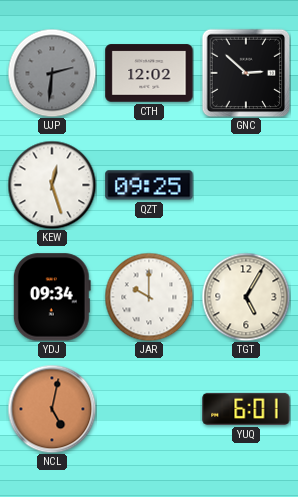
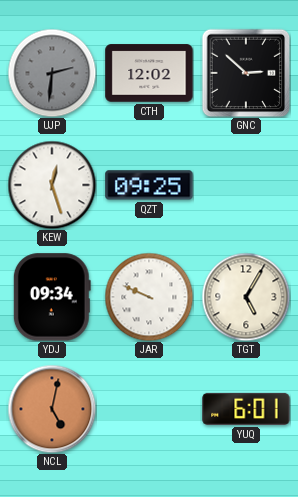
JAR: 10:00 -> 9:49
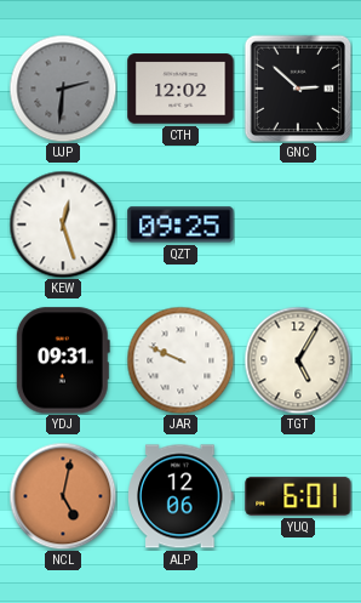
YDJ: 09:34 -> 09:31
ALP: none -> 12:06
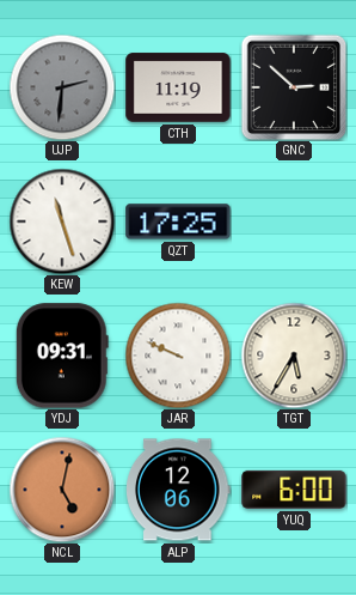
CTH: 12:02 -> 11:19
KEW: 12:27 -> 11:27
QZT: 09:25 -> 17:25
TGT: 5:05 -> 5:35
YUQ: 6:01 -> 6:00
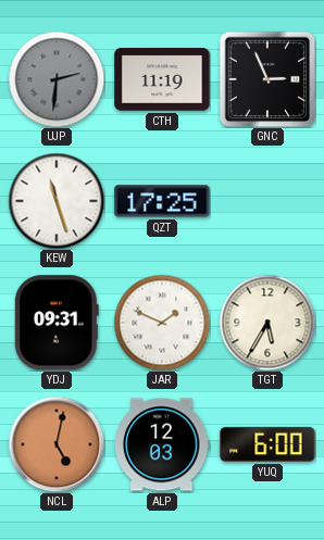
GNC: 2:52 -> 2:56
JAR: 9:49 -> 1:49
ALP: 12:06 -> 12:03
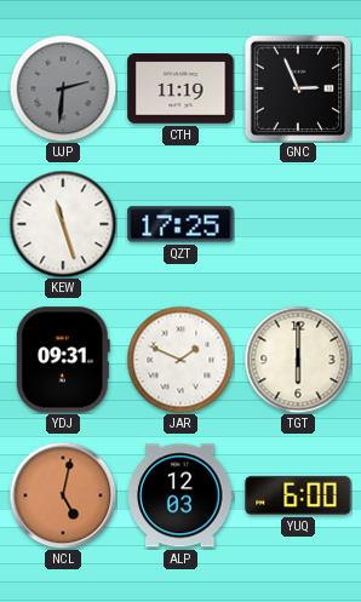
TGT: 5:35 -> 6:00
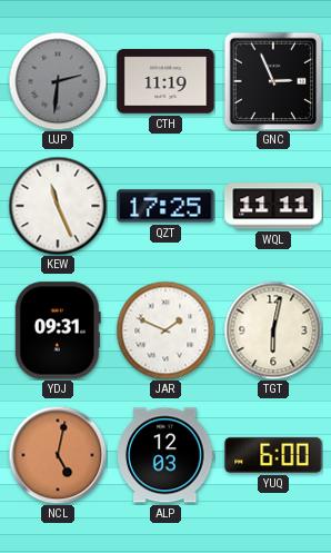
KEW: 11:27 -> 11:26
WQL: none -> 11:11
TGT: 6:00 -> 6:02
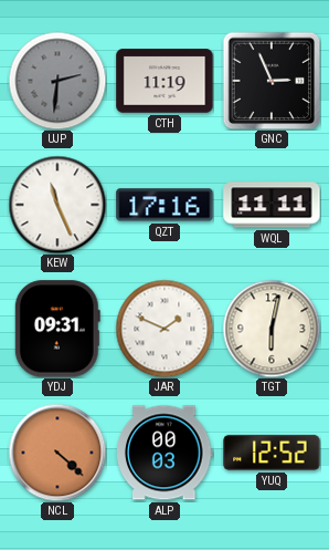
QZT: 17:25 -> 17:16
NCL: 5:02 -> 4:22
ALP: 12:03 -> 00:03
YUQ: 6:00 -> 12:52
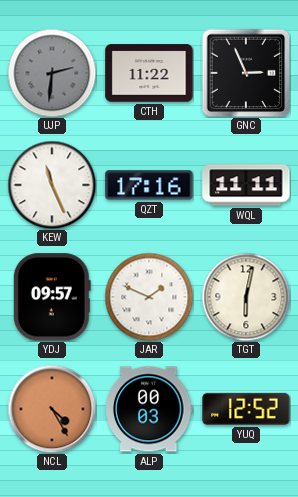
CTH: 11:19 -> 11:22
YDJ: 09:31 -> 09:57
NCL: 4:22 -> 4:25
